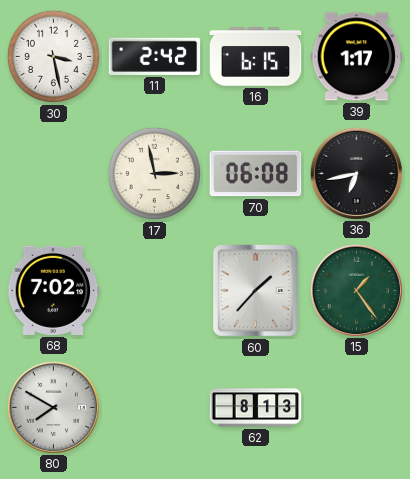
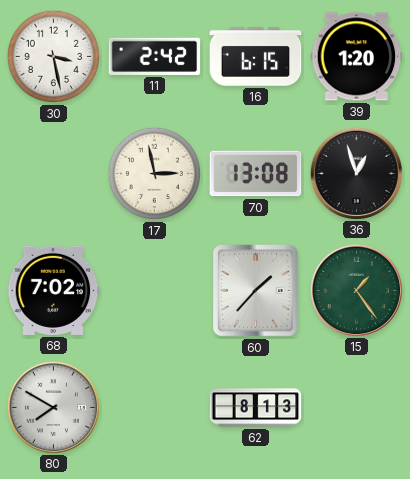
39: 1:17 -> 1:20
70: 06:08 -> 13:08
36: 6:43 -> 12:57
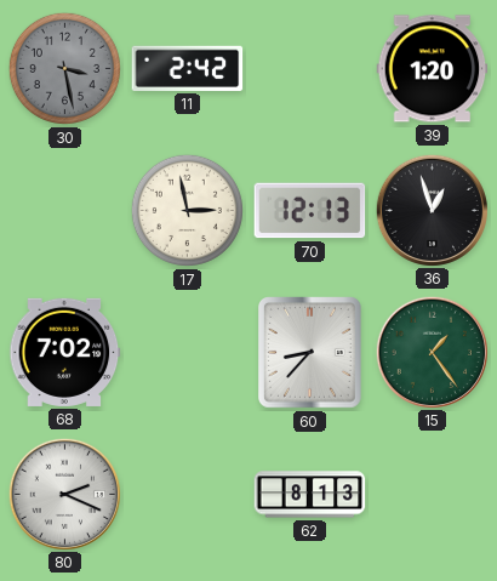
30 dial: white -> grey
16: 6:15 -> none
70: 13:08 -> 12:13
60: 1:37 -> 8:37
80: 7:50 -> 2:19
